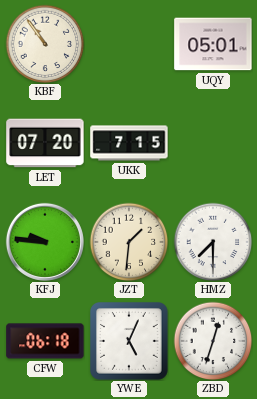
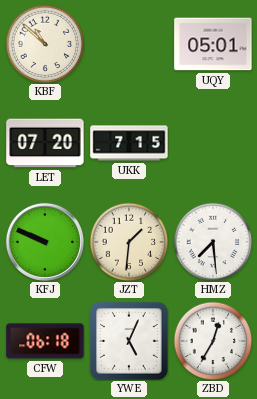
KBF: 10:54 -> 10:52
KFJ: 9:46 -> 9:49
HMZ: 7:30 -> 7:29
ZBD: 12:33 -> 12:35
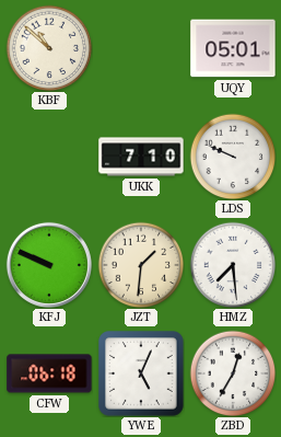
LET: 07:20 -> none
UKK: 7:15 -> 7:10
LDS: none -> 9:49
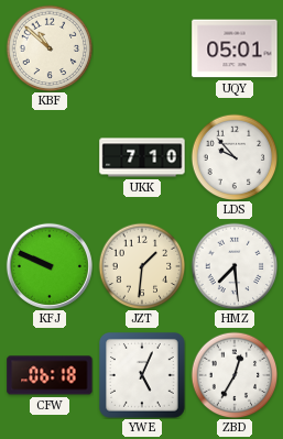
LDS: 9:49 -> 9:53
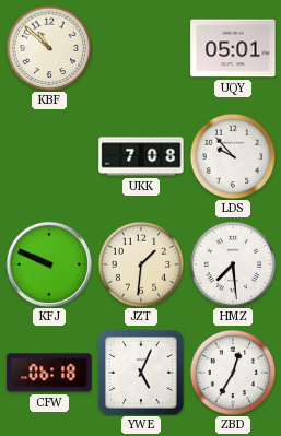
UKK: 7:10 -> 7:08
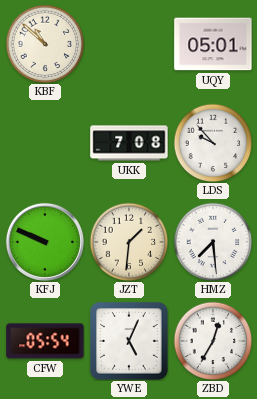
CFW: 06:18 -> 05:54
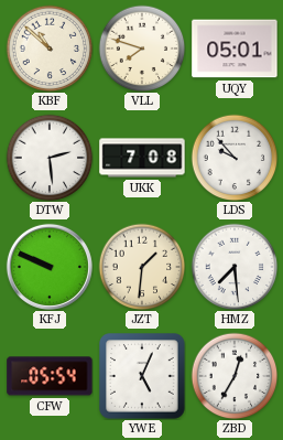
VLL: none -> 7:48
DTW: none -> 2:29
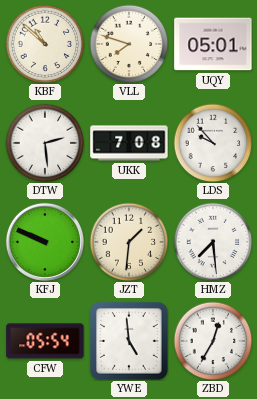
YWE: 5:04 -> 4:59
